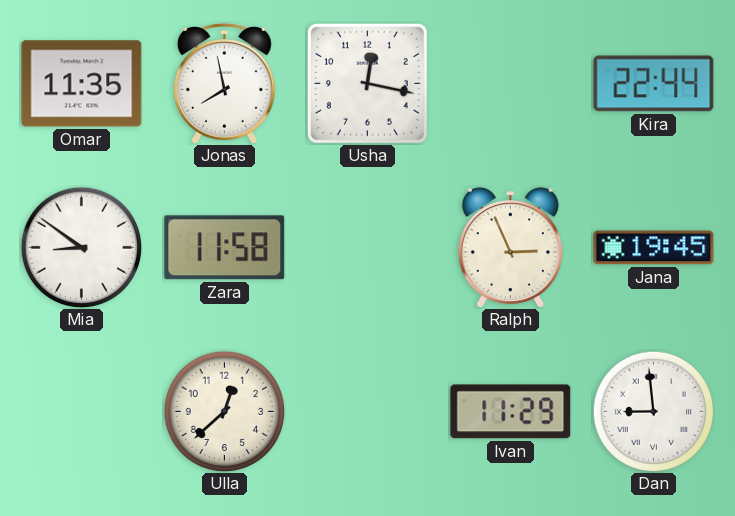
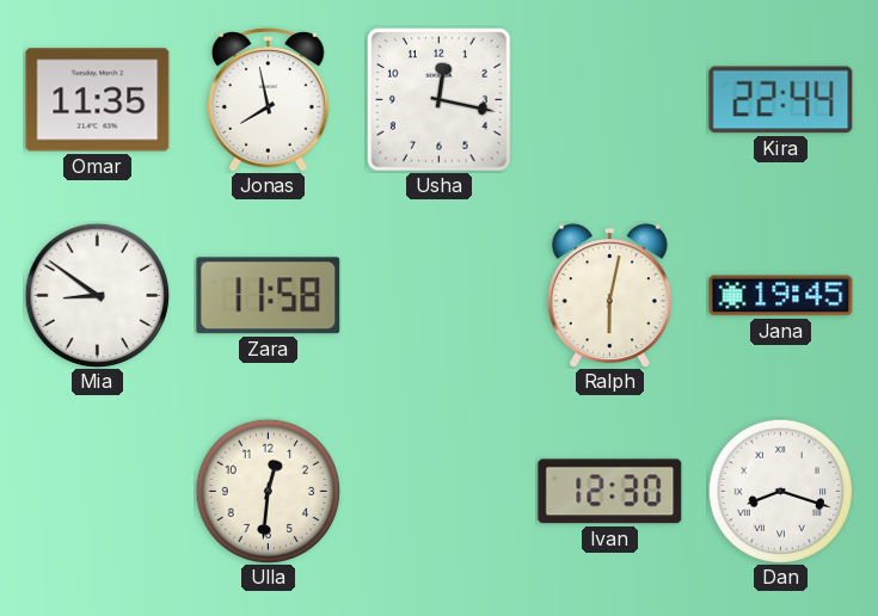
Ralph: 2:56 -> 6:02
Ulla: 12:38 -> 12:31
Ivan: 11:29 -> 12:30
Dan: 8:59 -> 8:18
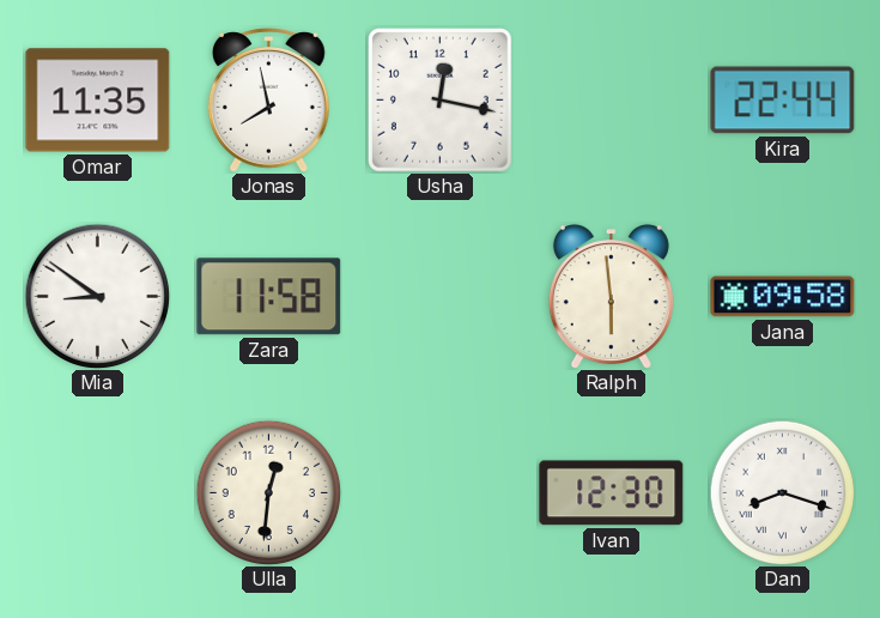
Ralph: 6:02 -> 5:59
Jana: 19:45 -> 09:58
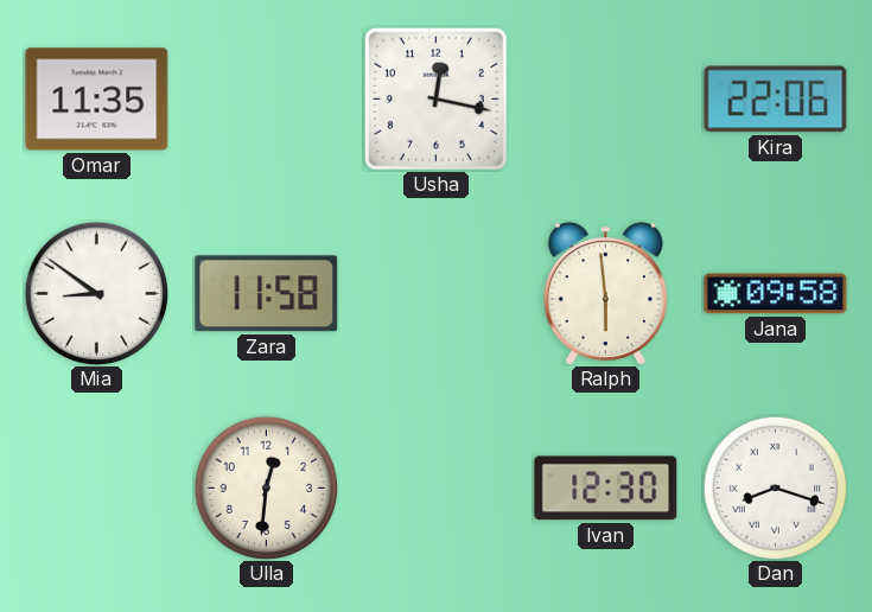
Jonas: 7:58 -> none
Kira: 22:44 -> 22:06
